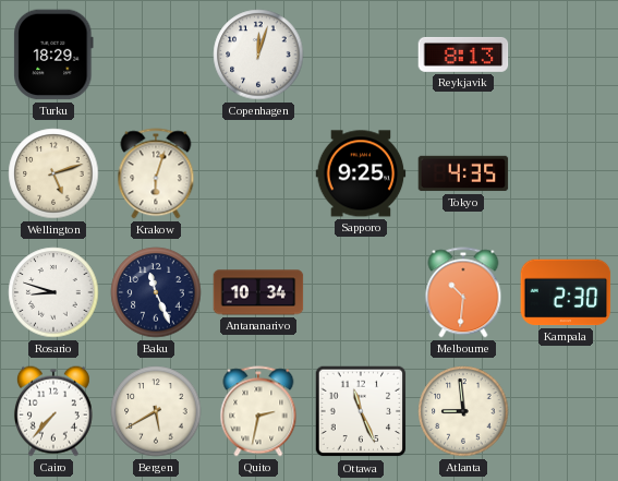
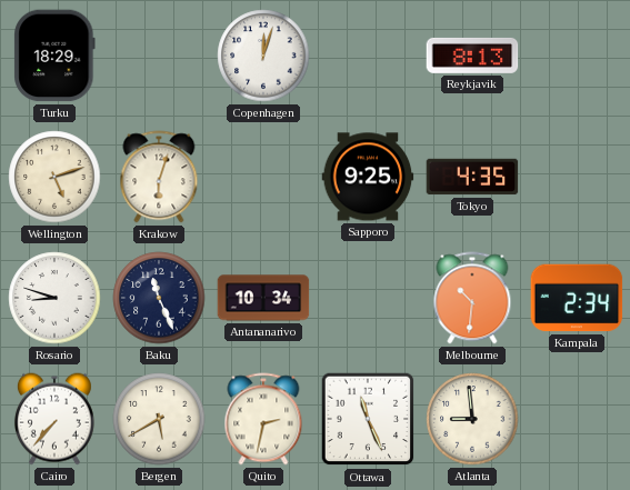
Kampala: 2:30 -> 2:34
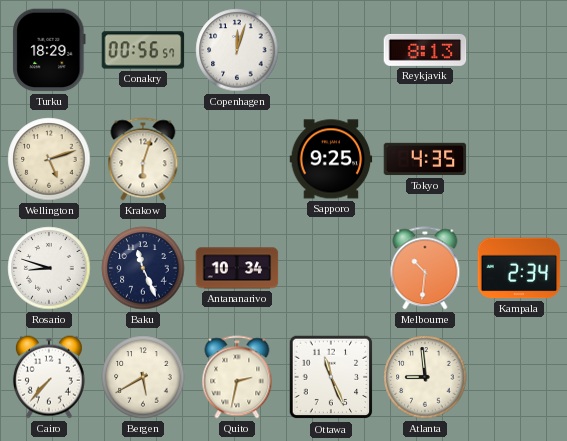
Conakry: none -> 00:56
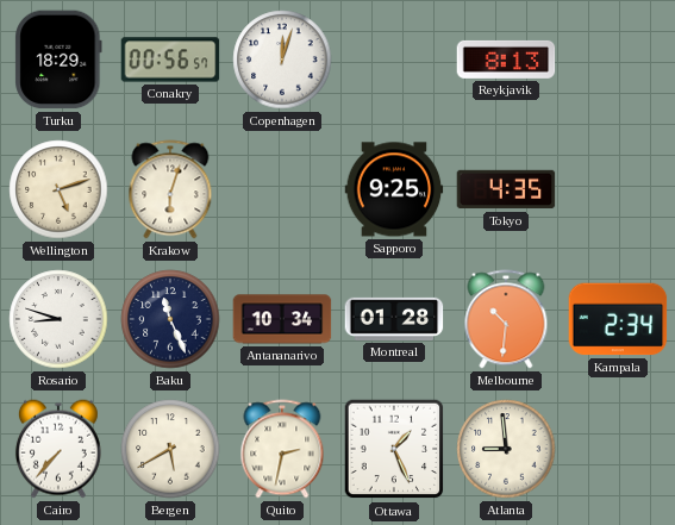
Montreal: none -> 01:28
Ottawa: 11:26 -> 1:26
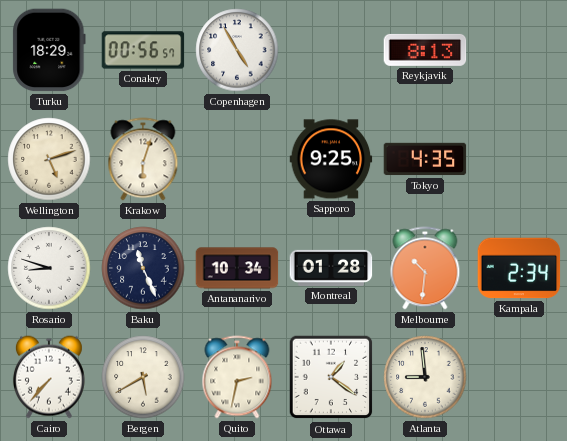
Copenhagen: 12:03 -> 4:55
Ottawa: 1:26 -> 1:21
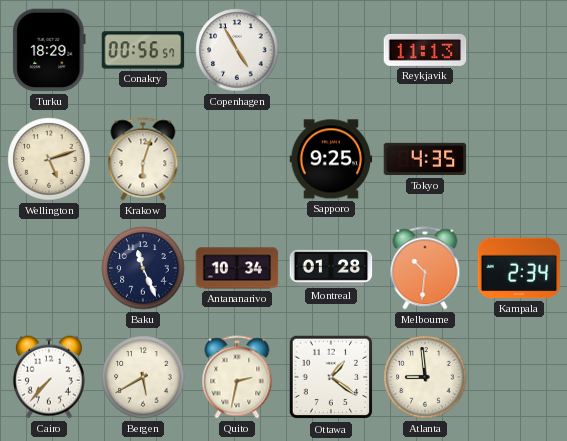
Reykjavik: 8:13 -> 11:13
Rosario: 8:48 -> none
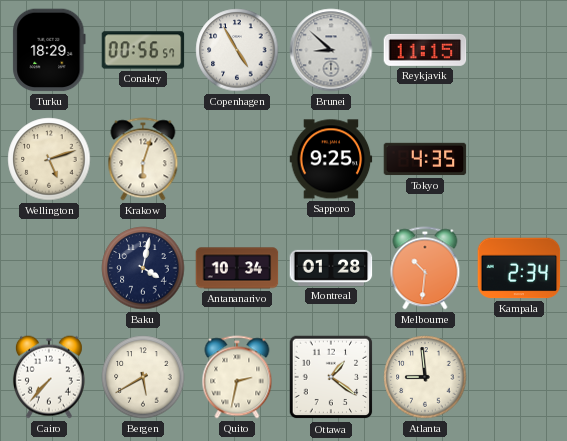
Brunei: none -> 8:52
Reykjavik: 11:13 -> 11:15
Baku: 11:26 -> 4:02
